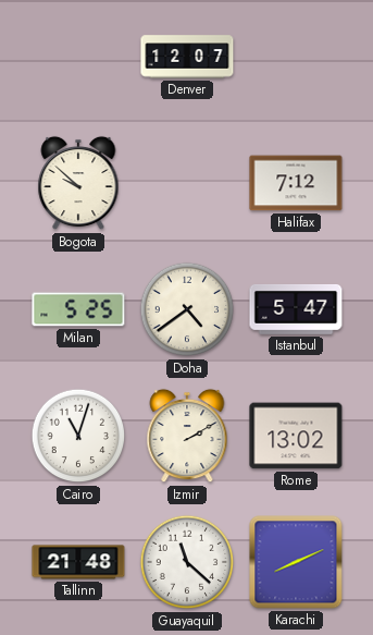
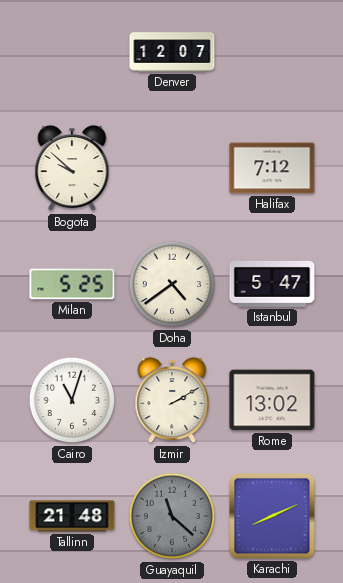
Guayaquil dial: white -> grey
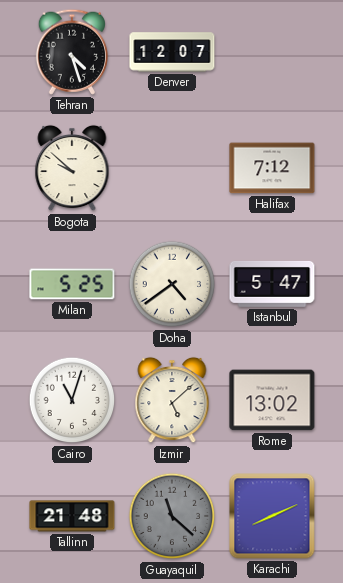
Tehran: none -> 4:27
Izmir: 2:10 -> 5:08
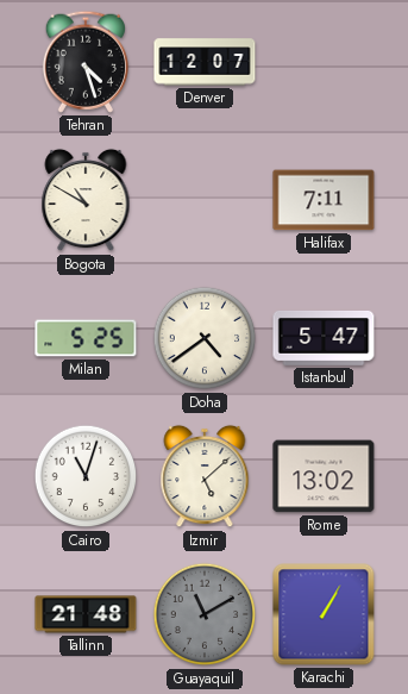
Bogota: 9:52 -> 10:50
Halifax: 7:12 -> 7:11
Guayaquil: 11:22 -> 11:10
Karachi: 8:11 -> 1:05
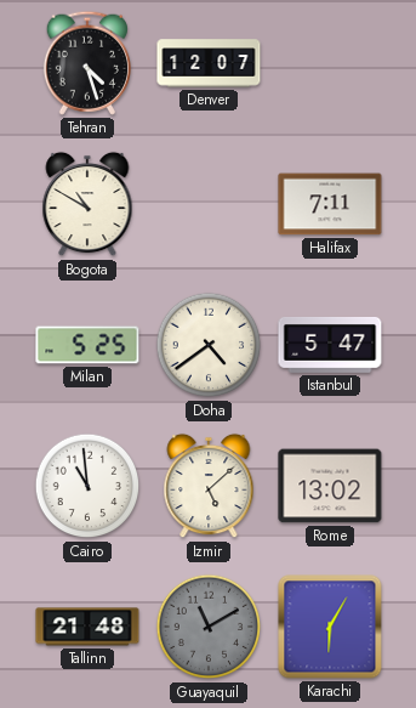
Cairo: 11:03 -> 10:59
Karachi: 1:05 -> 6:05
